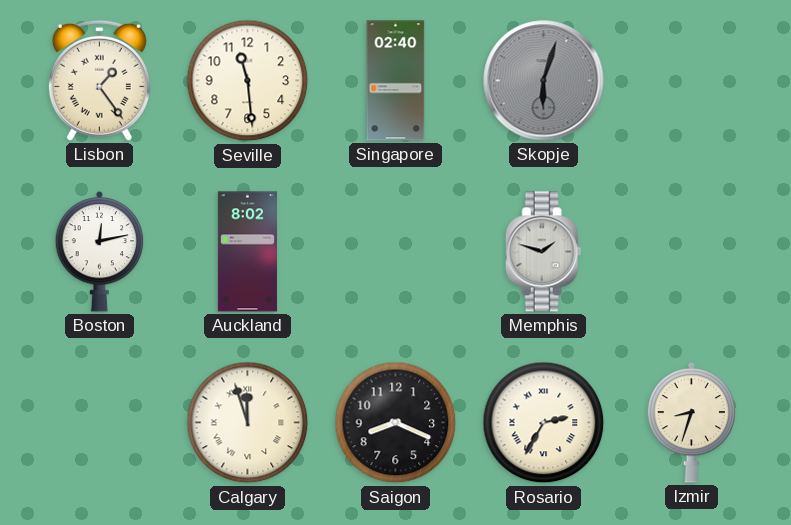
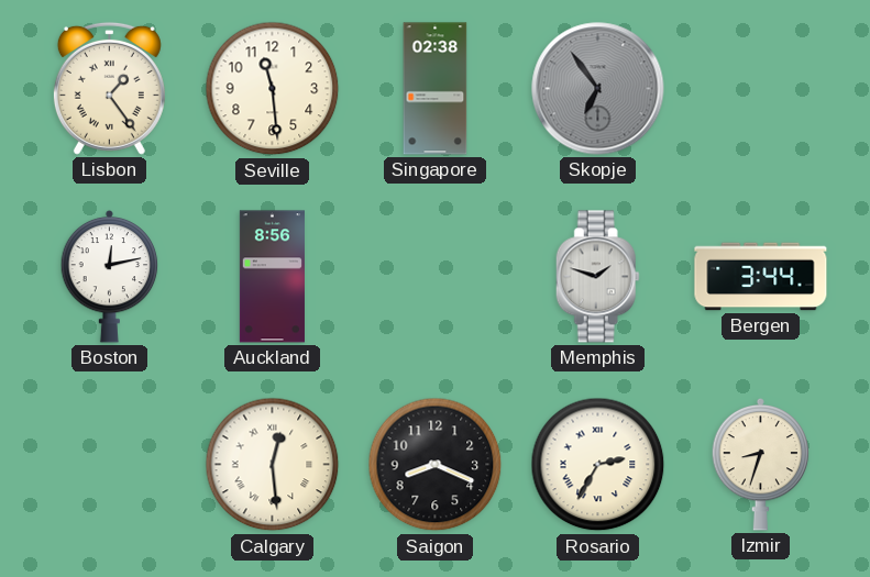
Singapore: 02:40 -> 02:38
Skopje: 6:03 -> 6:54
Auckland: 8:02 -> 8:56
Bergen: none -> 3:44
Calgary: 11:57 -> 12:29
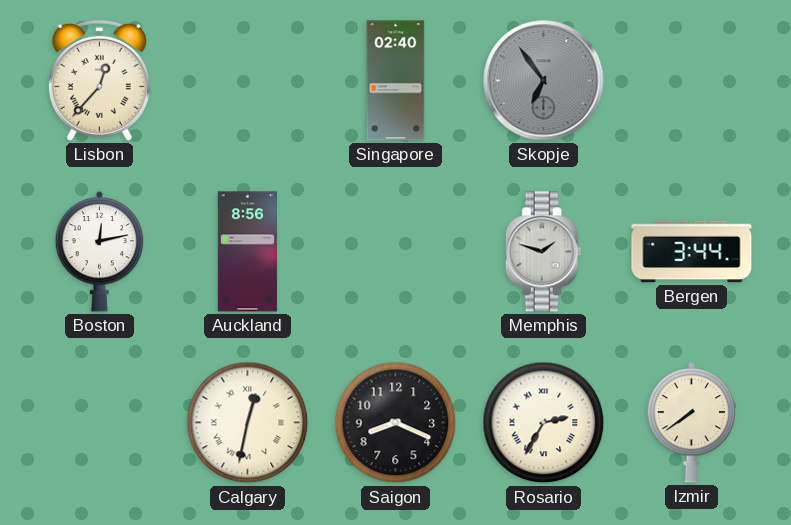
Lisbon: 1:24 -> 12:37
Seville: 11:29 -> none
Singapore: 02:38 -> 02:40
Calgary: 12:29 -> 12:32
Izmir: 8:33 -> 7:39
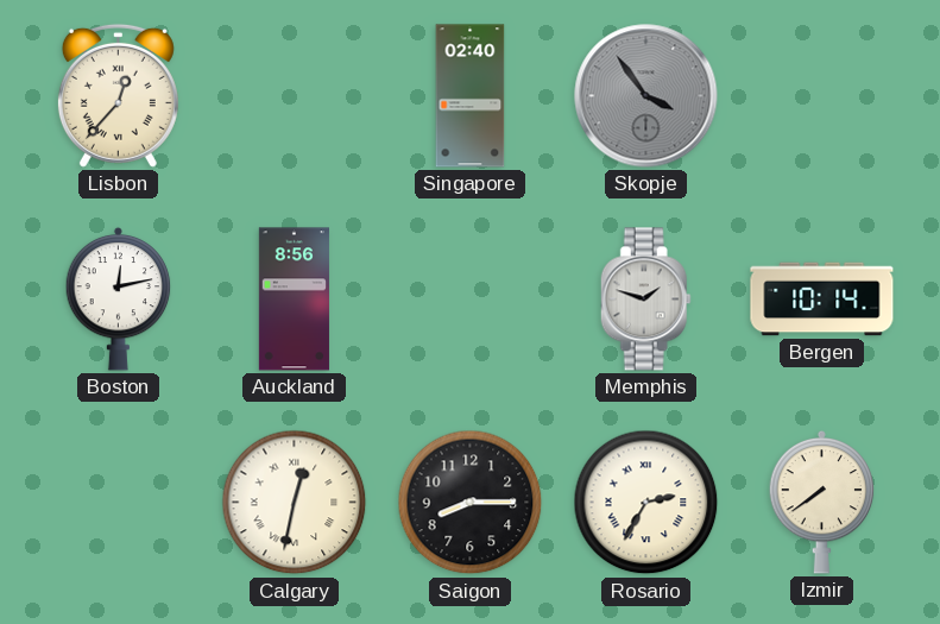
Skopje: 6:54 -> 3:54
Bergen: 3:44 -> 10:14
Saigon: 8:19 -> 8:15
